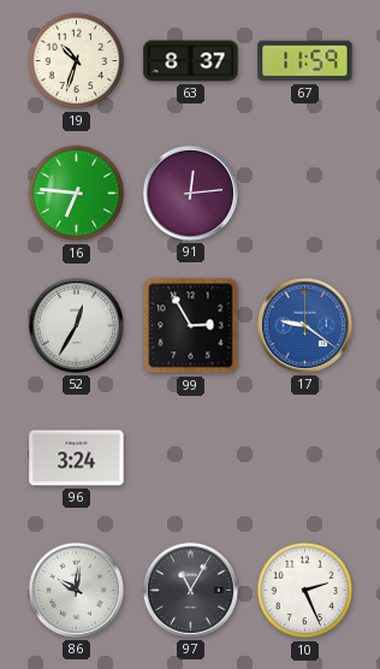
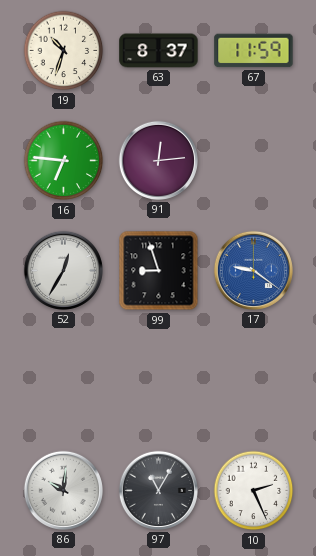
99: 2:55 -> 8:57
96: 3:24 -> none
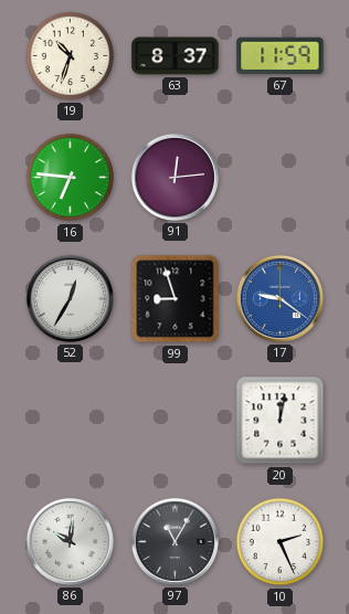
20: none -> 12:02
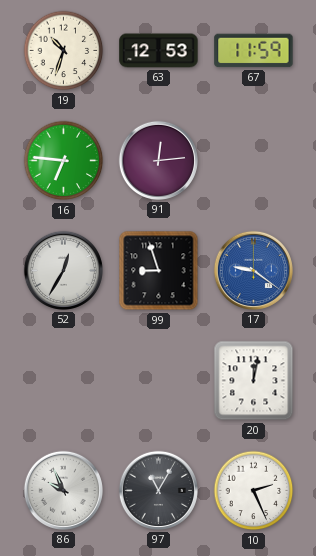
63: 8:37 -> 12:53
86: 10:01 -> 9:56
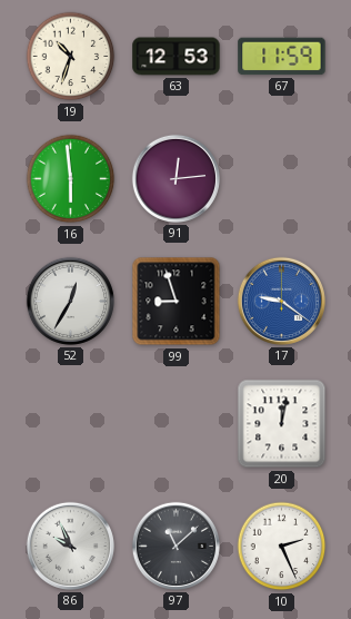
16: 6:46 -> 5:59
97: 11:05 -> 11:08
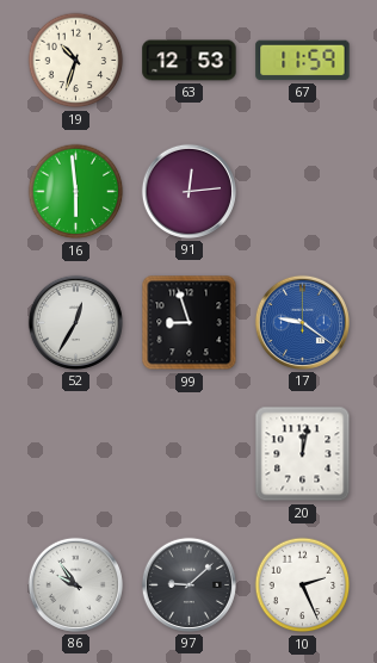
86: 9:56 -> 9:54
97: 11:08 -> 9:08
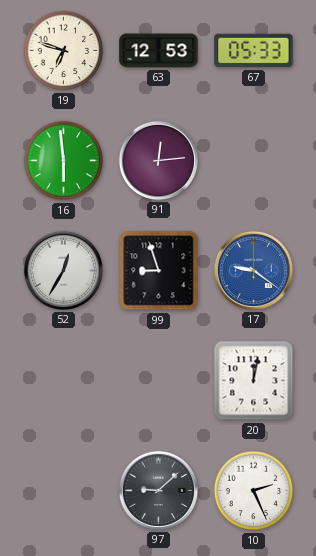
19: 10:33 -> 6:48
67: 11:59 -> 05:33
86: 9:54 -> none
